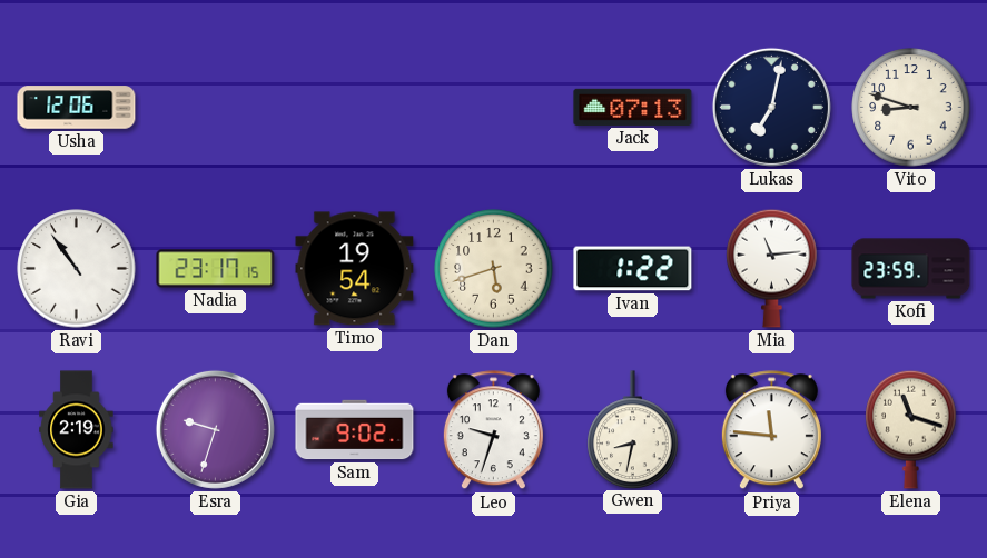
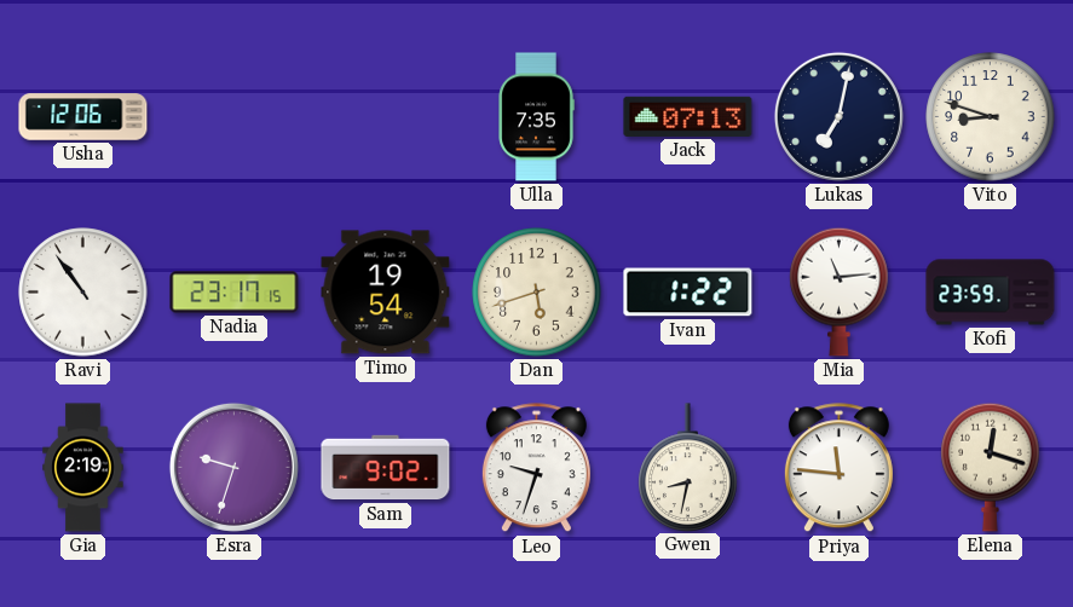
Ulla: none -> 7:35
Elena: 11:18 -> 12:18
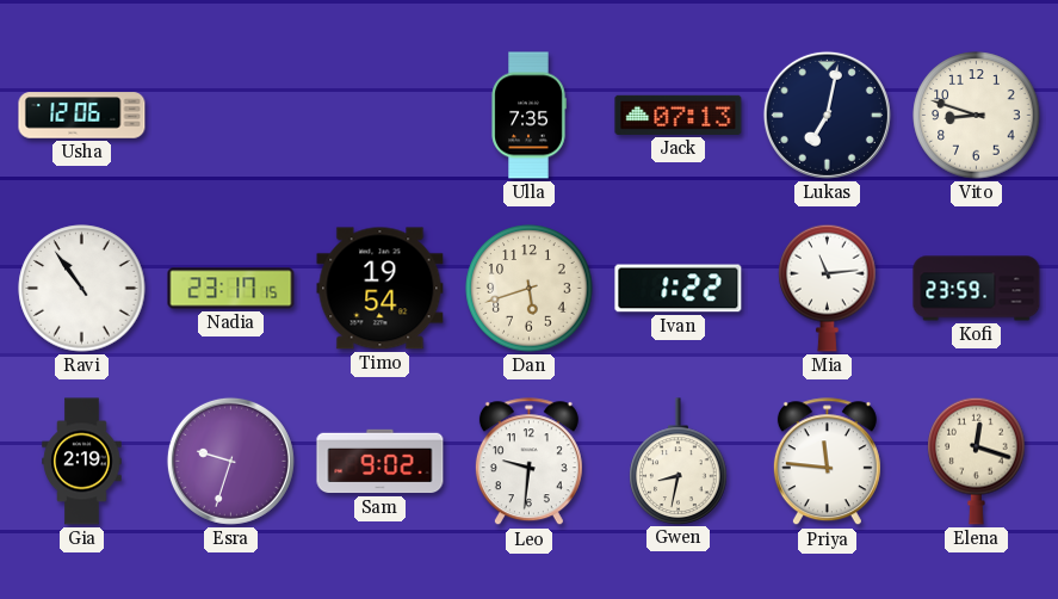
Leo: 9:33 -> 9:31
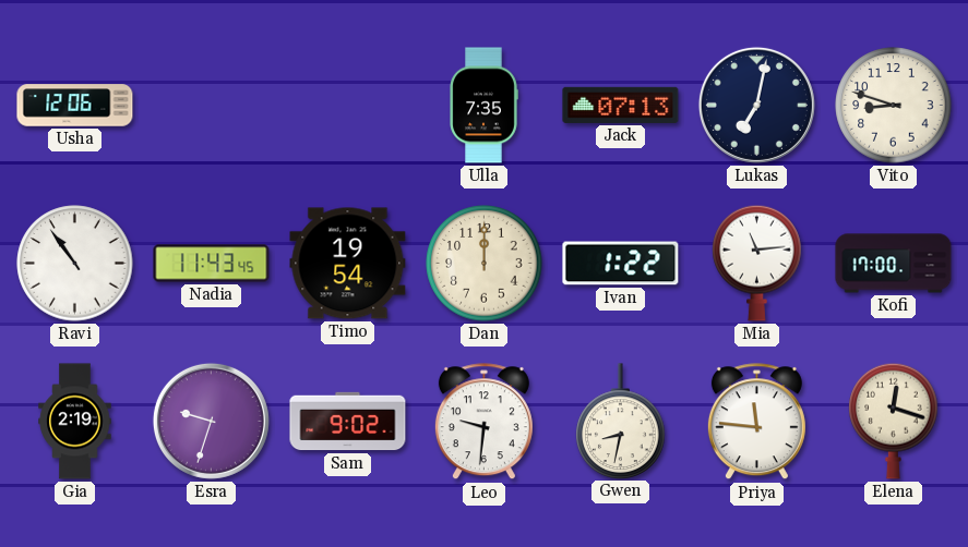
Nadia: 23:17 -> 11:43
Dan: 5:42 -> 12:00
Kofi: 23:59 -> 17:00
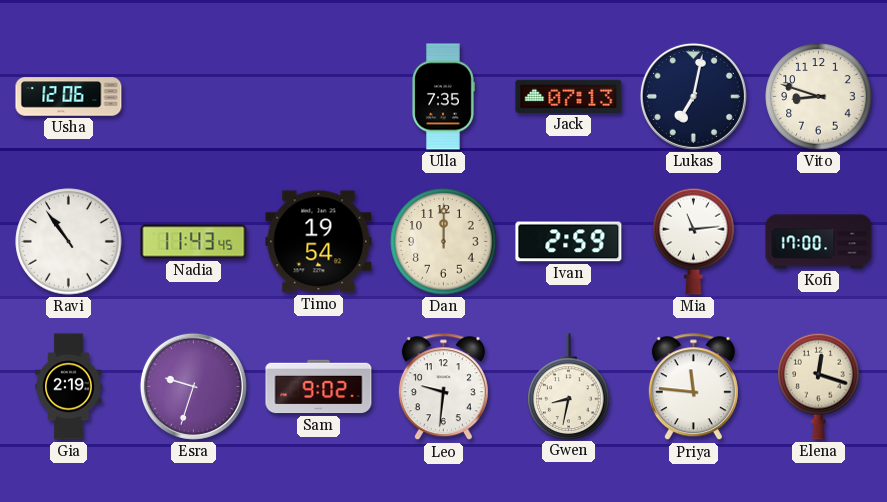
Ivan: 1:22 -> 2:59
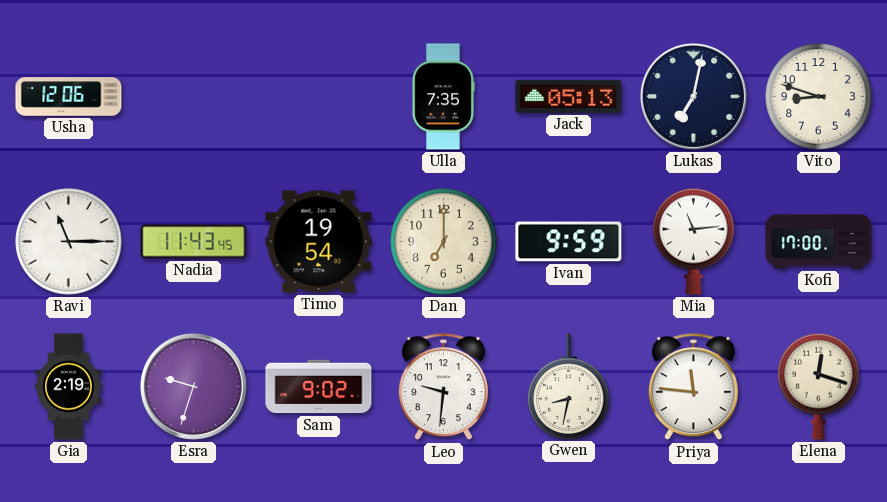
Jack: 07:13 -> 05:13
Ravi: 10:54 -> 11:15
Dan: 12:00 -> 7:00
Ivan: 2:59 -> 9:59
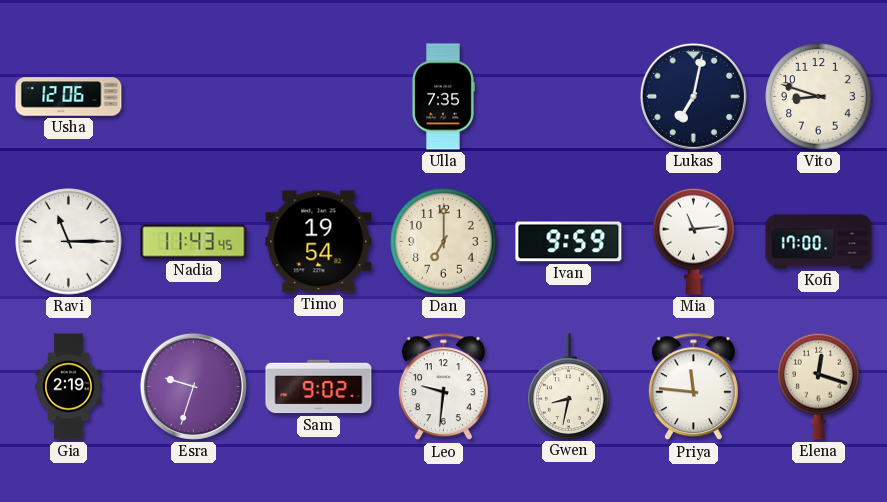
Jack: 05:13 -> none
